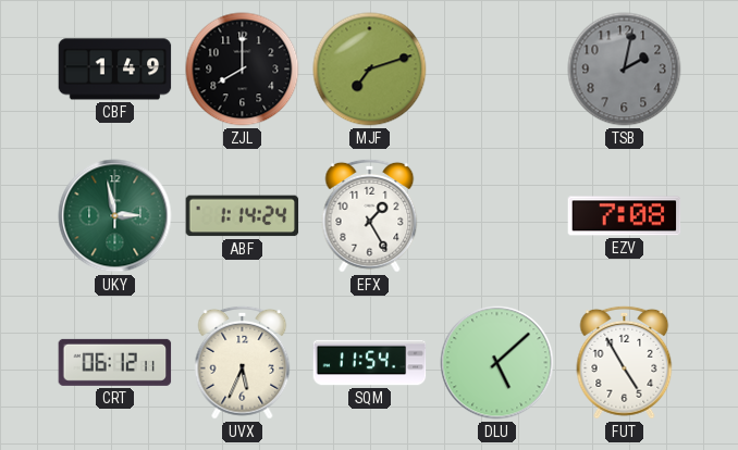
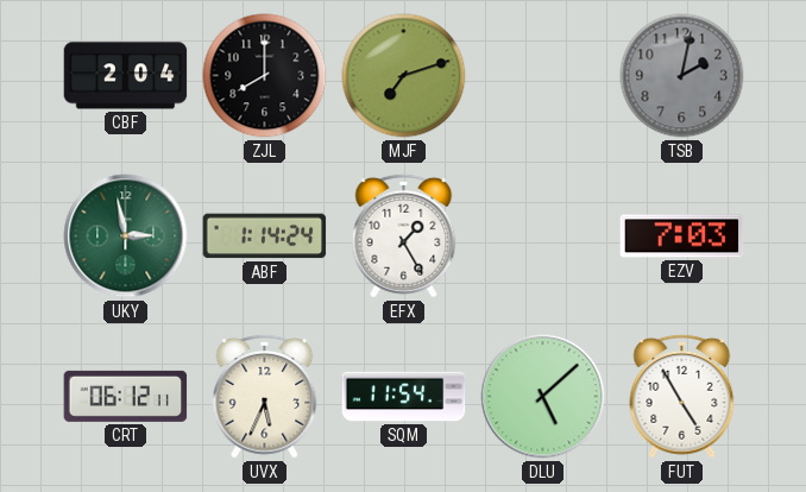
CBF: 1:49 -> 2:04
EZV: 7:08 -> 7:03
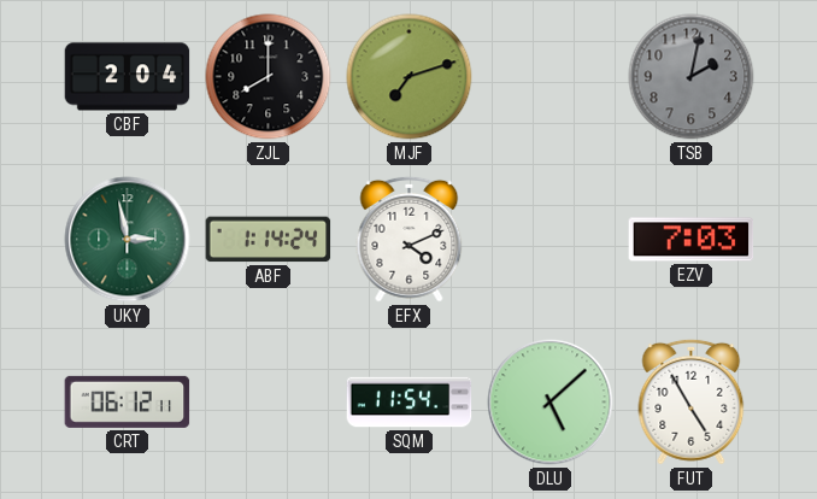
EFX: 1:25 -> 4:11
UVX: 5:34 -> none
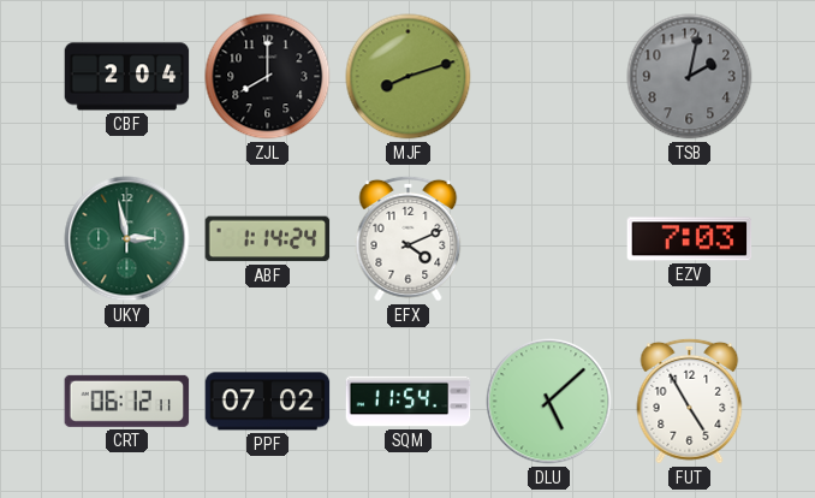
MJF: 7:12 -> 8:12
PPF: none -> 07:02
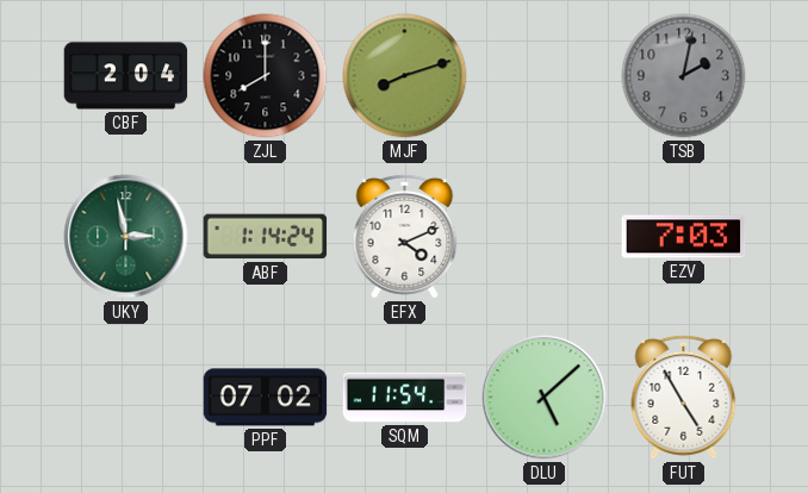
CRT: 06:12 -> none
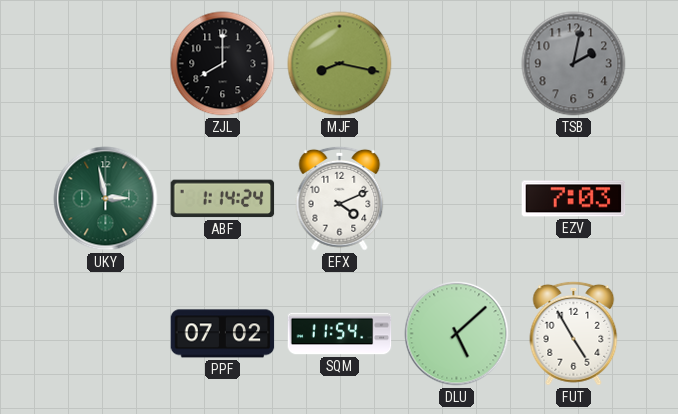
CBF: 2:04 -> none
MJF: 8:12 -> 8:17
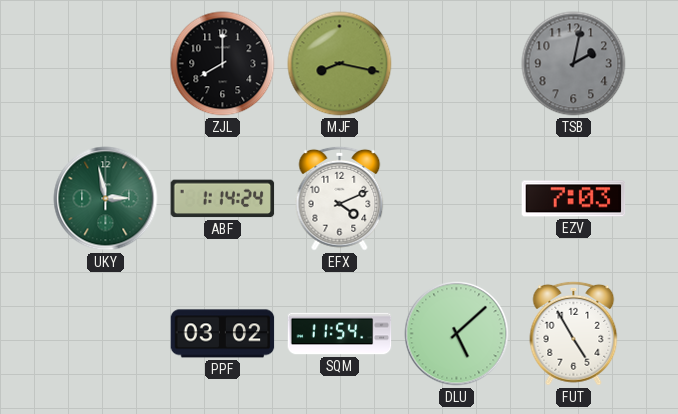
PPF: 07:02 -> 03:02
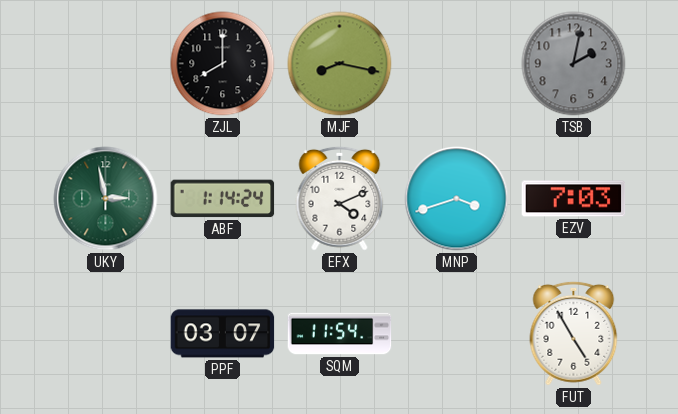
MNP: none -> 3:42
PPF: 03:02 -> 03:07
DLU: 5:08 -> none
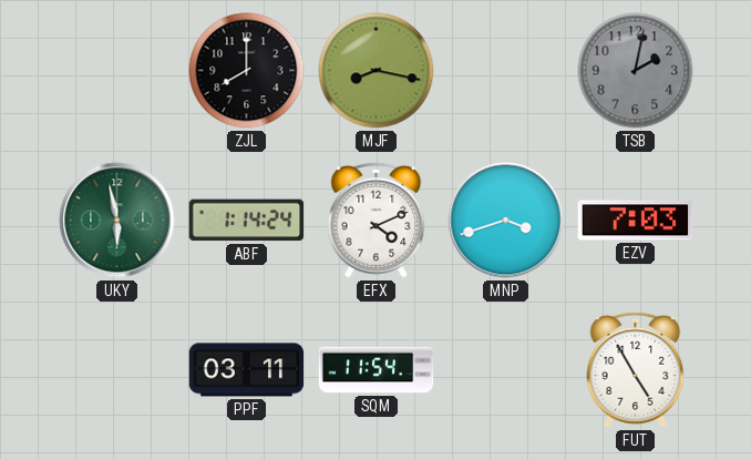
UKY: 2:58 -> 5:58
PPF: 03:07 -> 03:11
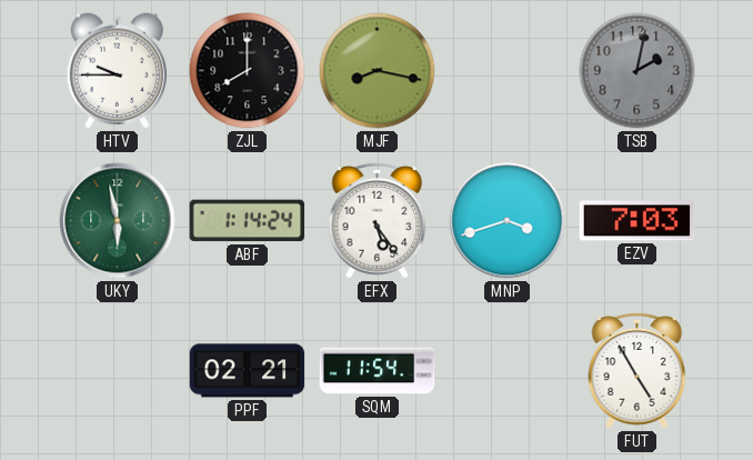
HTV: none -> 9:45
EFX: 4:11 -> 5:24
PPF: 03:11 -> 02:21
